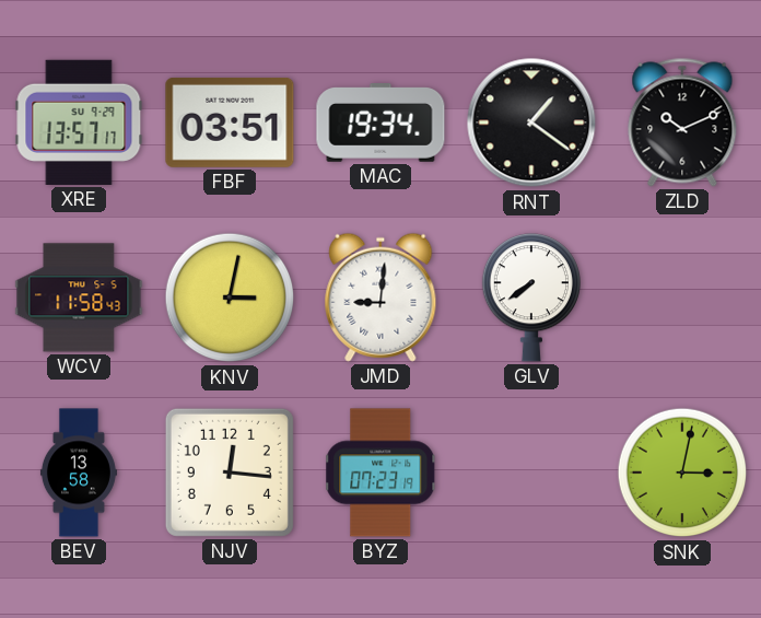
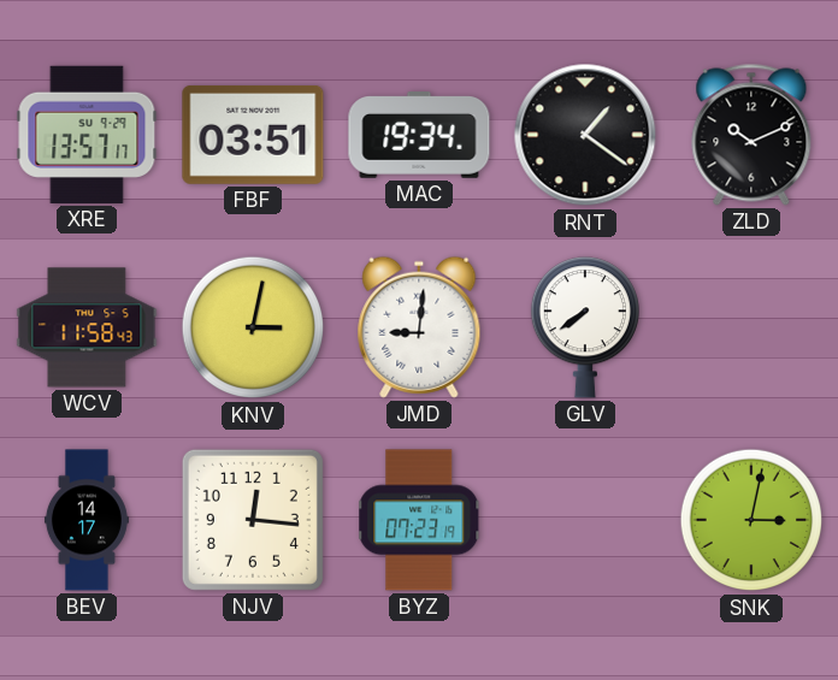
BEV: 13:58 -> 14:17
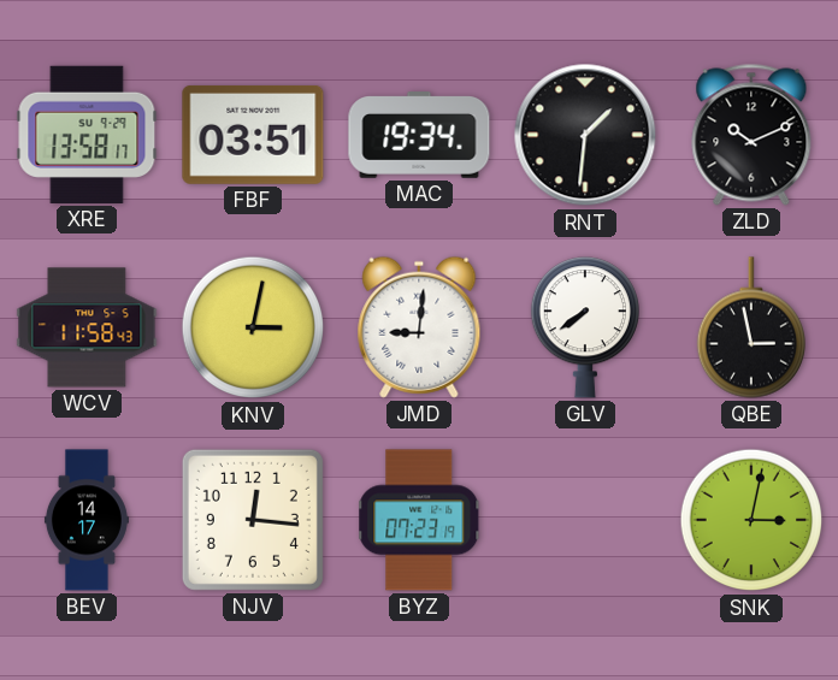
XRE: 13:57 -> 13:58
RNT: 1:21 -> 1:31
QBE: none -> 2:58
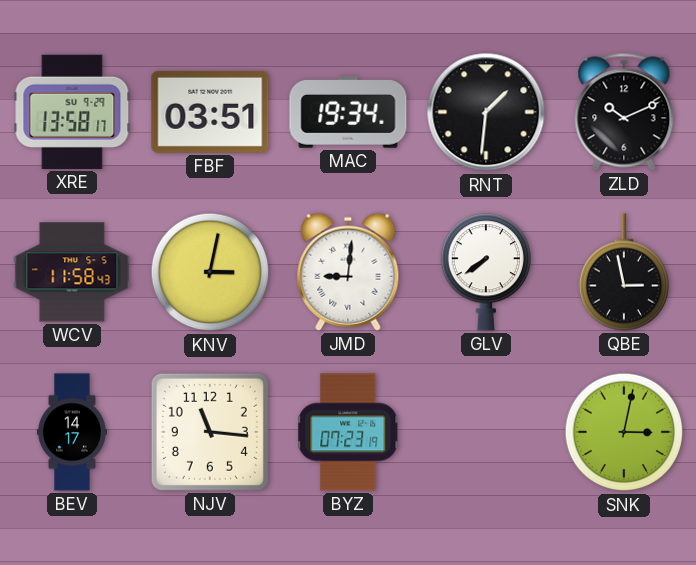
NJV: 12:16 -> 11:16
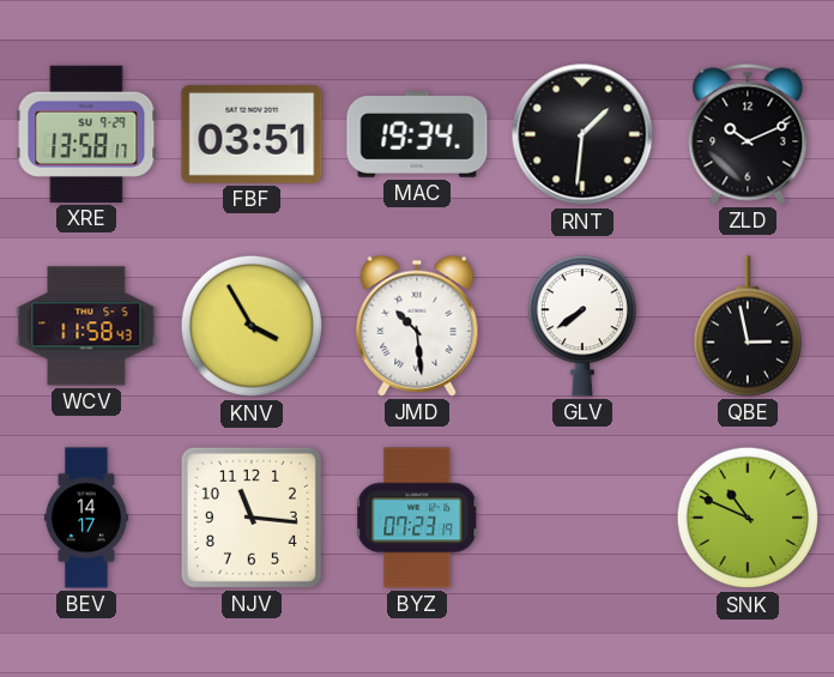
KNV: 3:02 -> 3:55
JMD: 9:01 -> 10:29
SNK: 3:02 -> 10:49
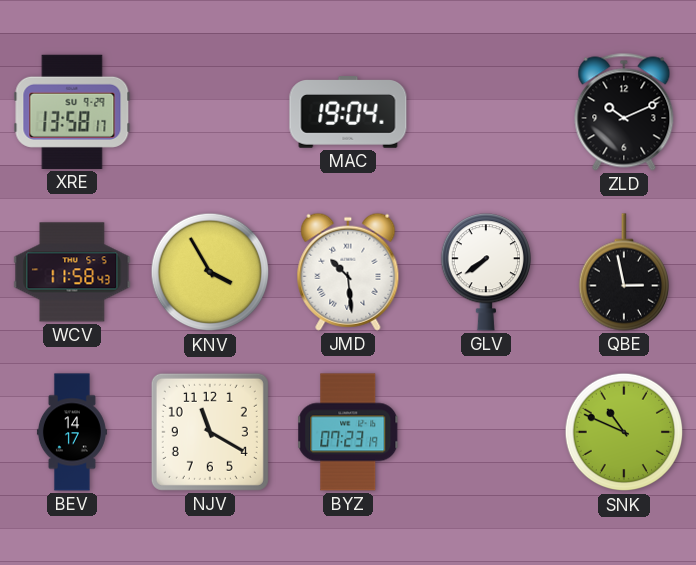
FBF: 03:51 -> none
MAC: 19:34 -> 19:04
RNT: 1:31 -> none
NJV: 11:16 -> 11:20
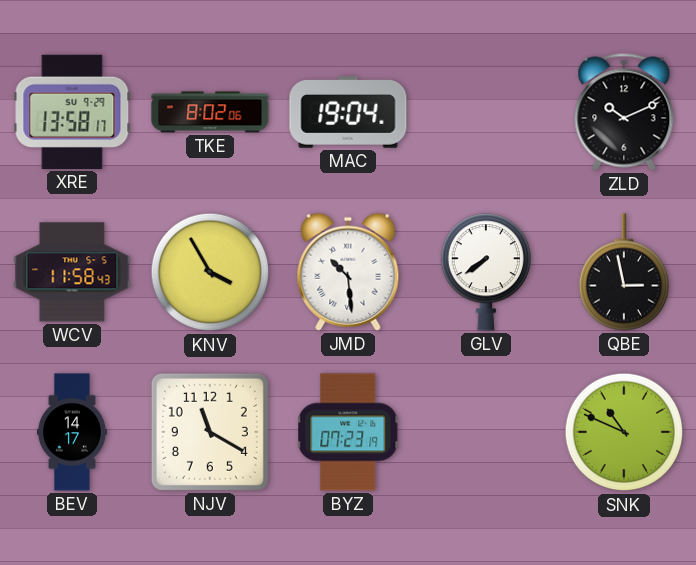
TKE: none -> 8:02
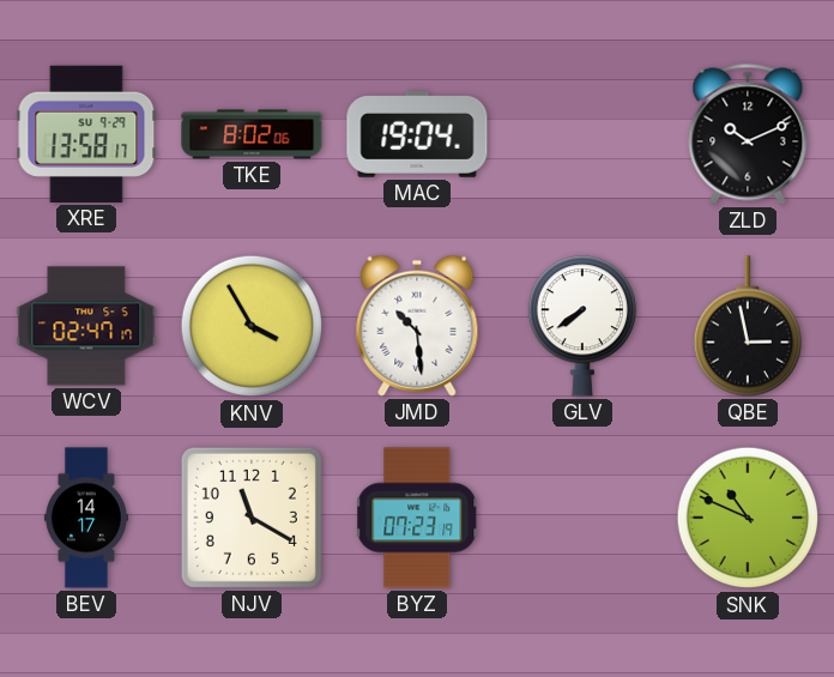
WCV: 11:58 -> 02:47
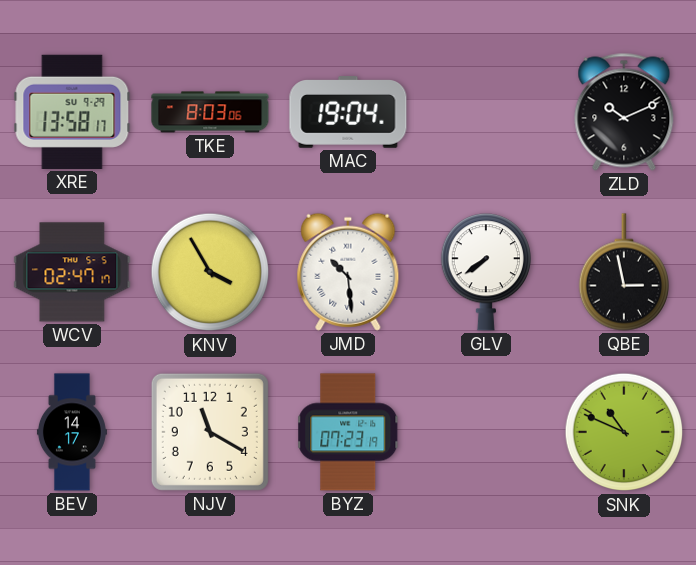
TKE: 8:02 -> 8:03
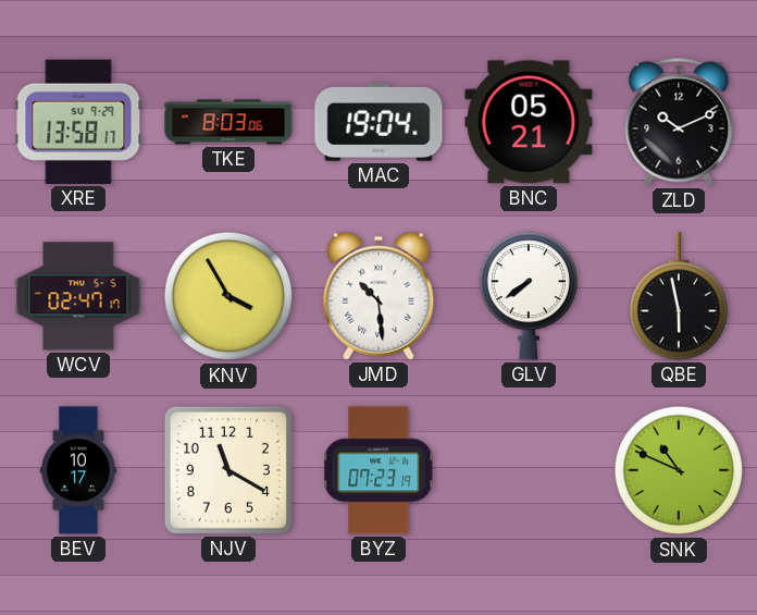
BNC: none -> 05:21
QBE: 2:58 -> 5:58
BEV: 14:17 -> 10:17
